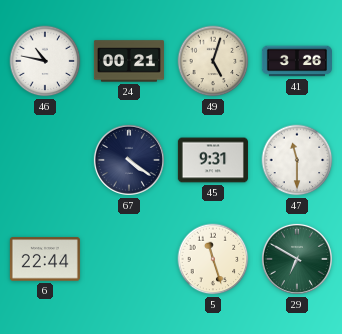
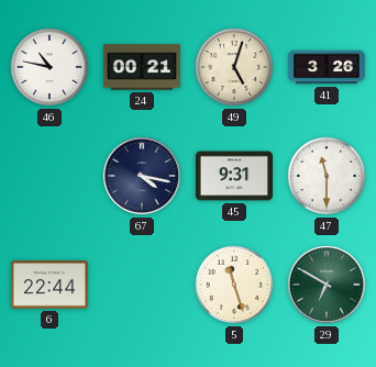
67: 4:21 -> 4:17
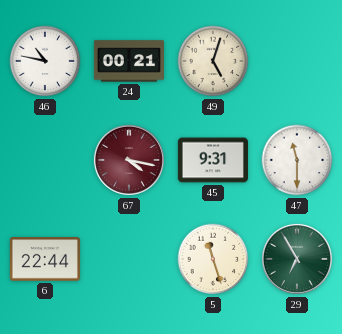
41: 3:26 -> none
67 dial: navy -> burgundy
29: 6:50 -> 6:55
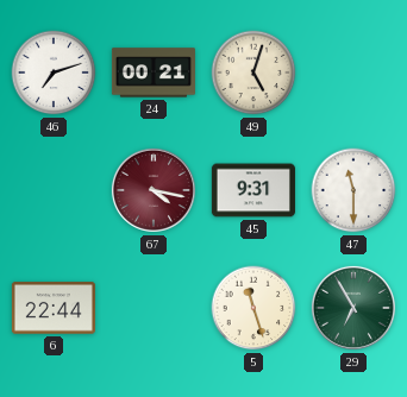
46: 10:47 -> 7:12
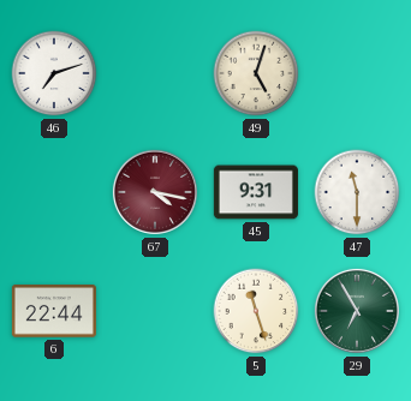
24: 00:21 -> none
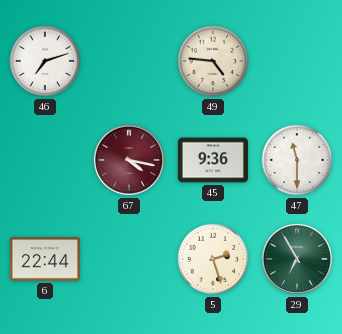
49: 5:03 -> 4:46
45: 9:31 -> 9:36
5: 11:27 -> 2:27
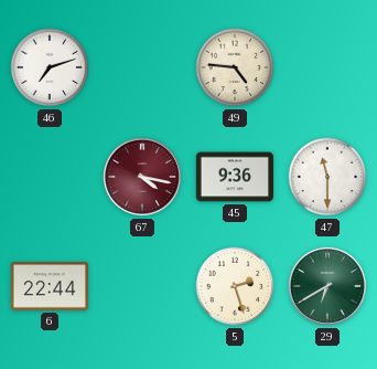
29: 6:55 -> 6:40
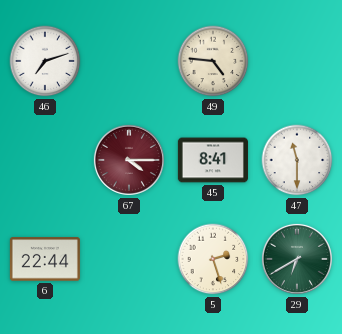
67: 4:17 -> 4:15
45: 9:36 -> 8:41
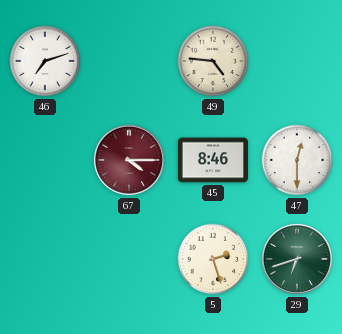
45: 8:41 -> 8:46
47: 11:30 -> 12:30
6: 22:44 -> none
29: 6:40 -> 6:42
